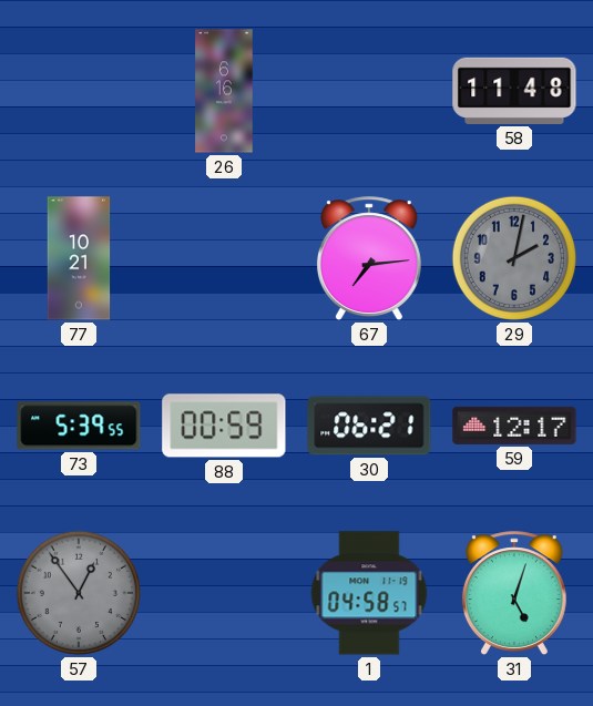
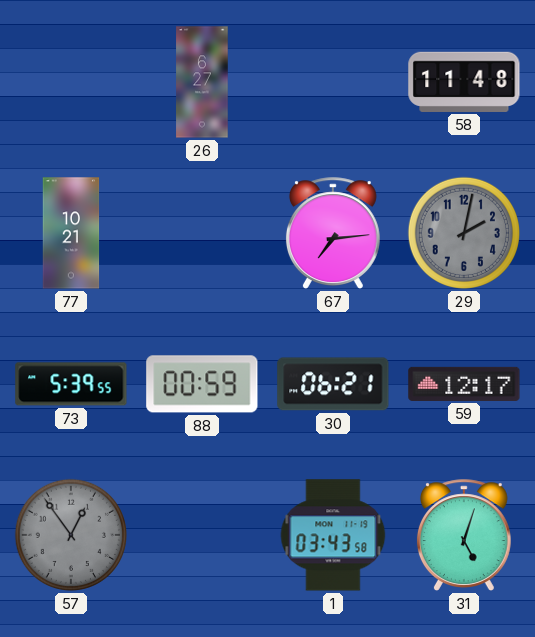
26: 6:16 -> 6:27
1: 04:58 -> 03:43
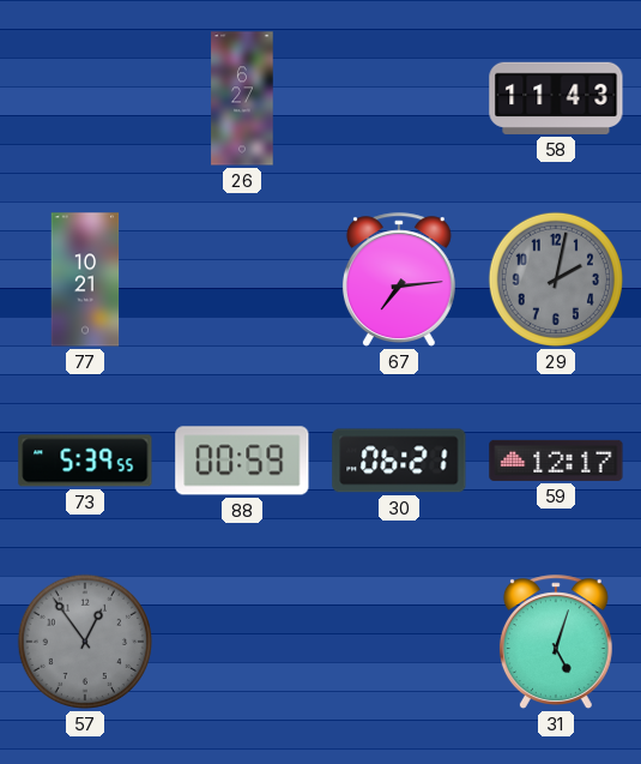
58: 11:48 -> 11:43
1: 03:43 -> none
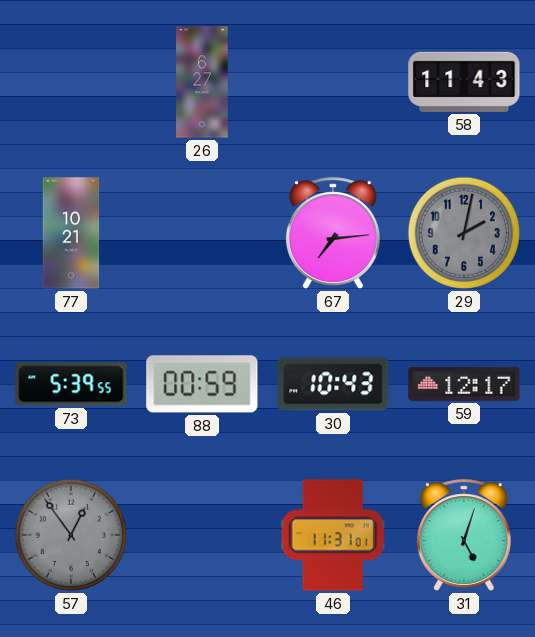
30: 06:21 -> 10:43
46: none -> 11:31
